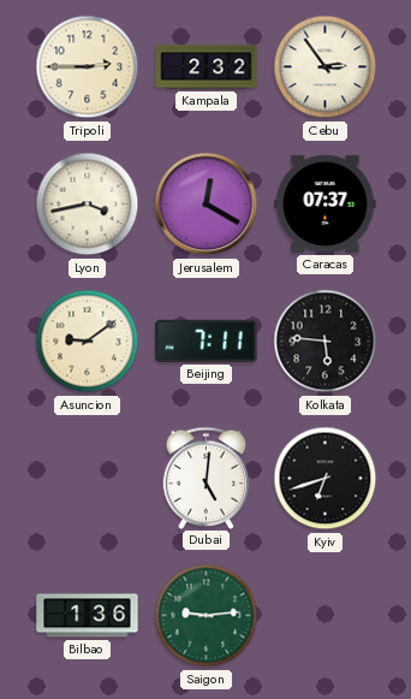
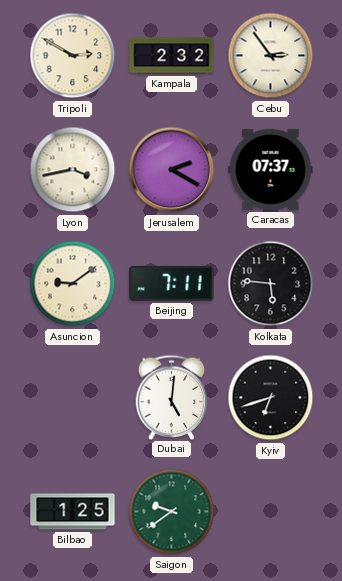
Tripoli: 2:45 -> 2:50
Jerusalem: 12:20 -> 2:20
Bilbao: 1:36 -> 1:25
Saigon: 9:14 -> 9:39
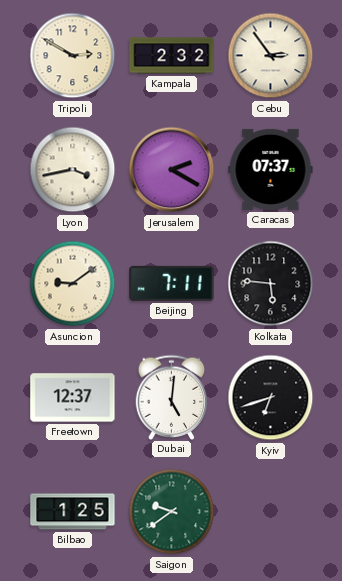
Freetown: none -> 12:37
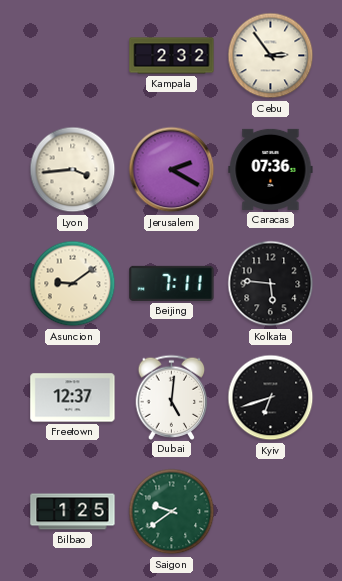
Tripoli: 2:50 -> none
Lyon: 3:43 -> 3:44
Caracas: 07:37 -> 07:36
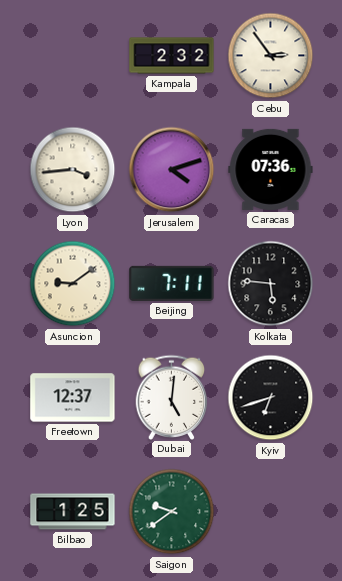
Jerusalem: 2:20 -> 4:12
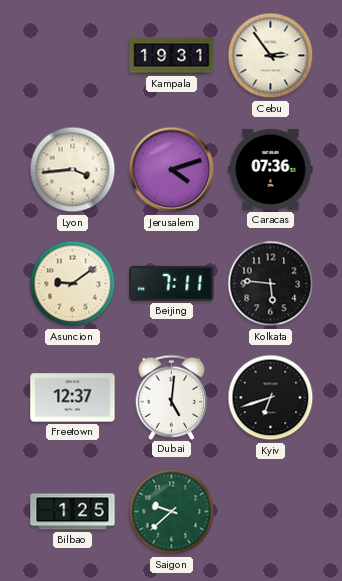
Kampala: 2:32 -> 19:31
Saigon: 9:39 -> 9:38
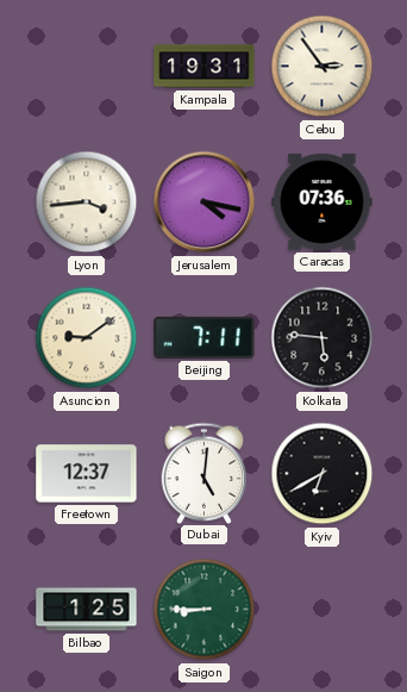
Jerusalem: 4:12 -> 4:17
Kyiv: 6:42 -> 6:40
Saigon: 9:38 -> 8:45
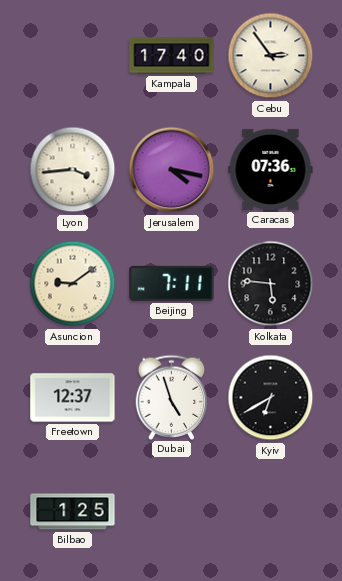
Kampala: 19:31 -> 17:40
Dubai: 5:01 -> 4:57
Saigon: 8:45 -> none
